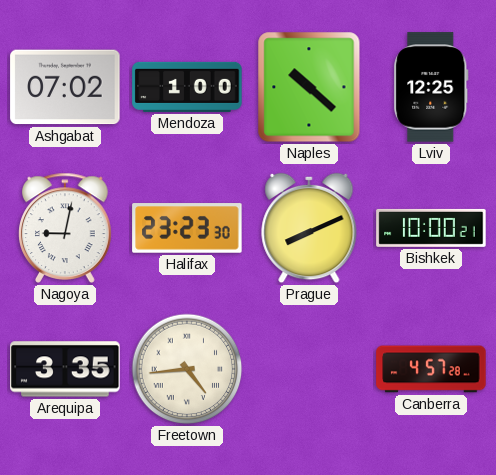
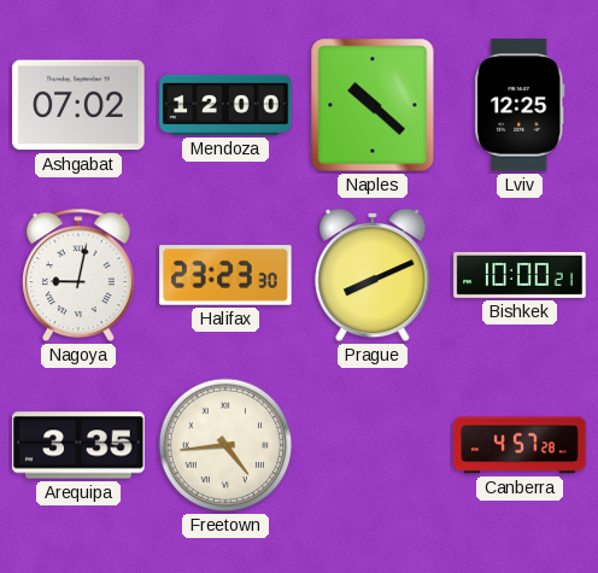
Mendoza: 1:00 -> 12:00
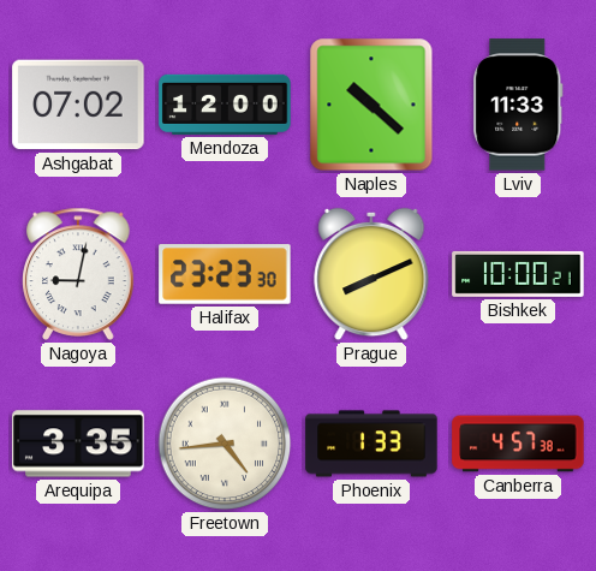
Lviv: 12:25 -> 11:33
Phoenix: none -> 1:33
Canberra: 4:57:28 -> 4:57:38
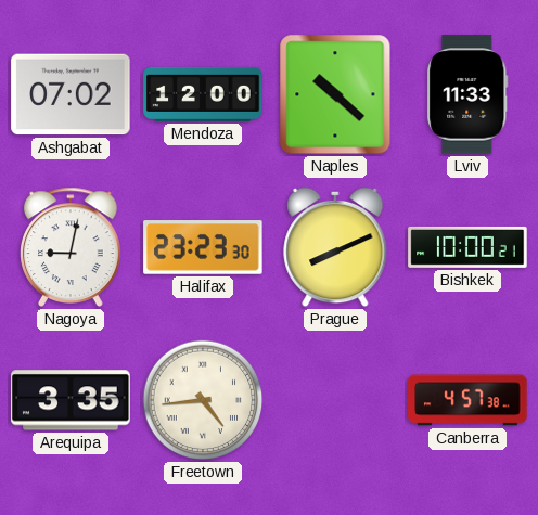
Phoenix: 1:33 -> none
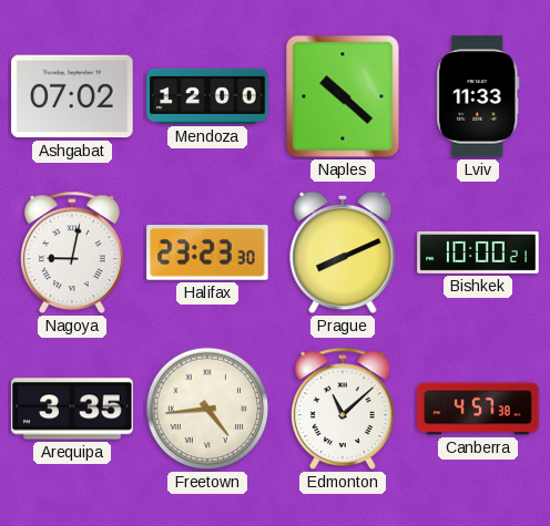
Edmonton: none -> 11:08
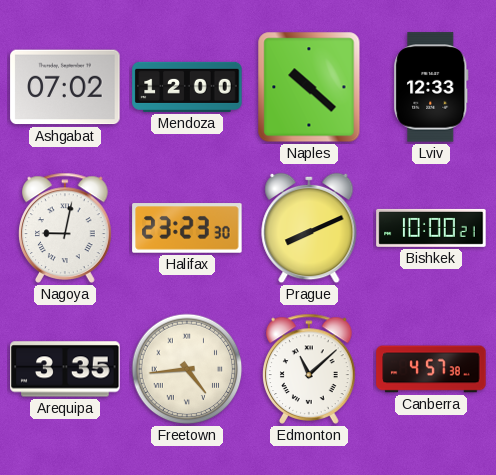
Lviv: 11:33 -> 12:33
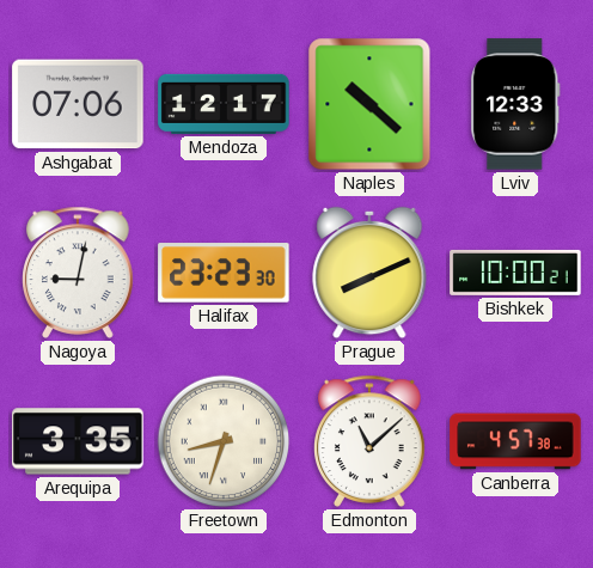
Ashgabat: 07:02 -> 07:06
Mendoza: 12:00 -> 12:17
Freetown: 4:44 -> 8:33
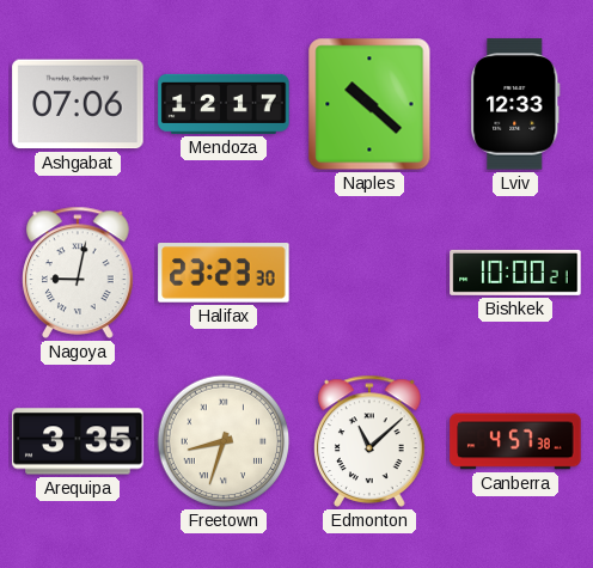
Prague: 8:11 -> none
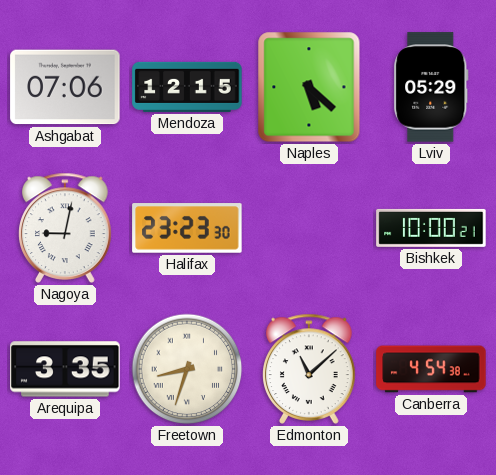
Mendoza: 12:17 -> 12:15
Naples: 10:22 -> 5:22
Lviv: 12:33 -> 05:29
Canberra: 4:57 -> 4:54
